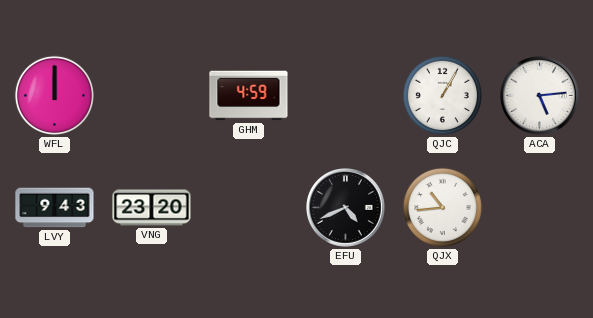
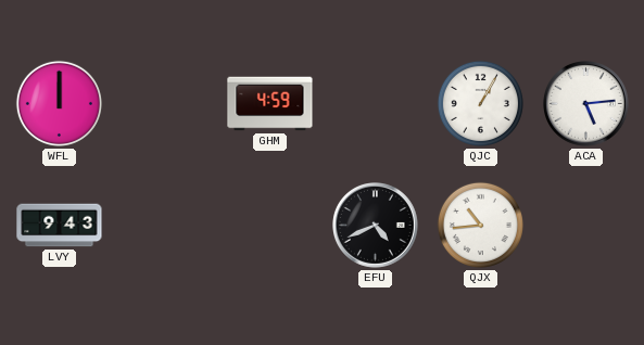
VNG: 23:20 -> none
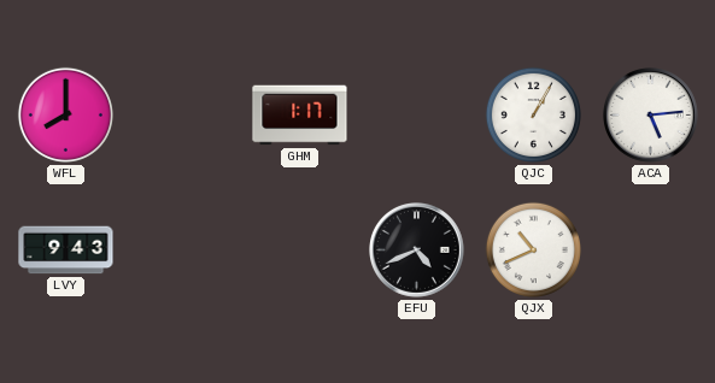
WFL: 12:00 -> 8:00
GHM: 4:59 -> 1:17
QJX: 10:44 -> 10:41
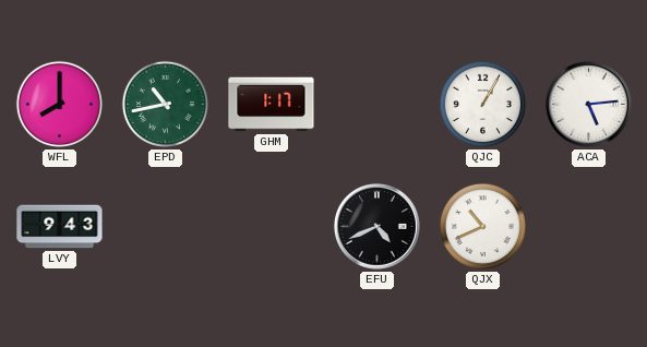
EPD: none -> 10:43
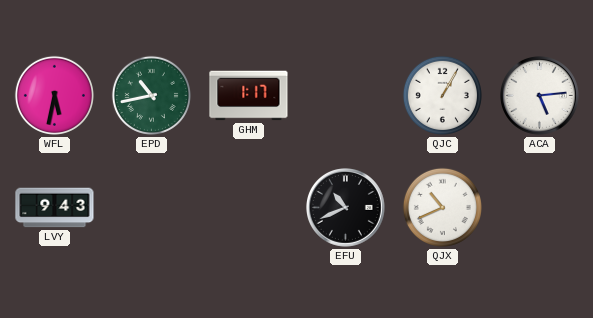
WFL: 8:00 -> 5:32
EFU: 4:41 -> 10:41
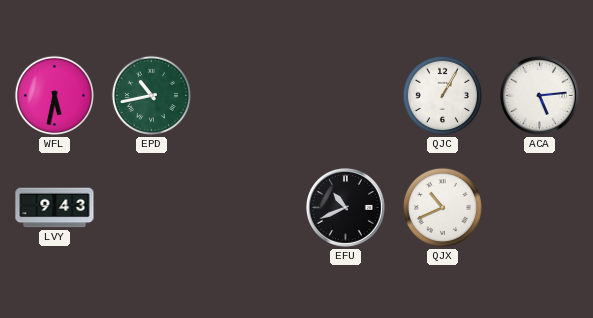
GHM: 1:17 -> none
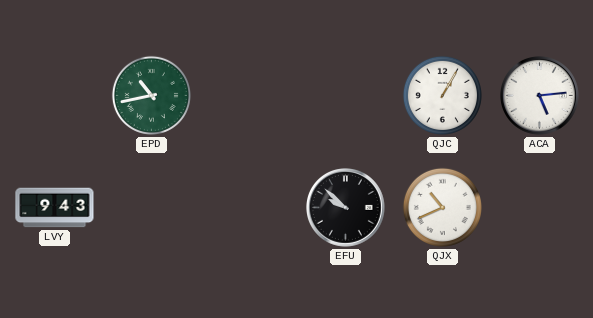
WFL: 5:32 -> none
EFU: 10:41 -> 9:52
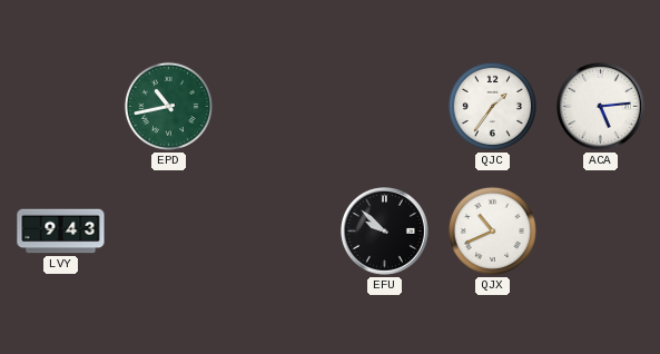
QJC: 1:05 -> 1:36
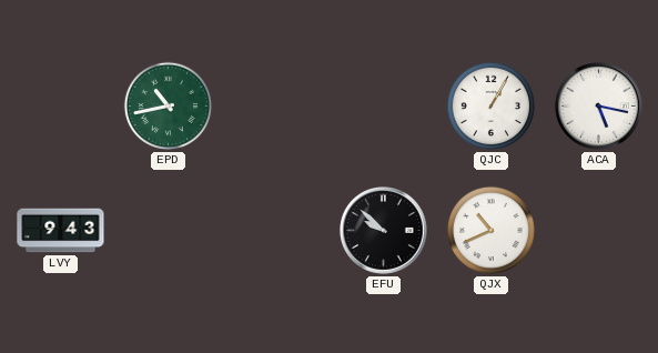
QJC: 1:36 -> 1:05
ACA: 5:14 -> 5:17
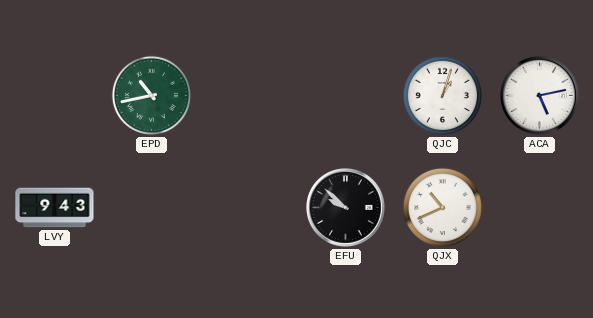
QJC: 1:05 -> 1:03
ACA: 5:17 -> 5:13
